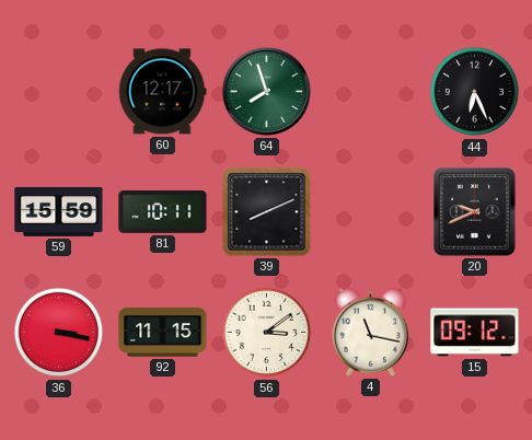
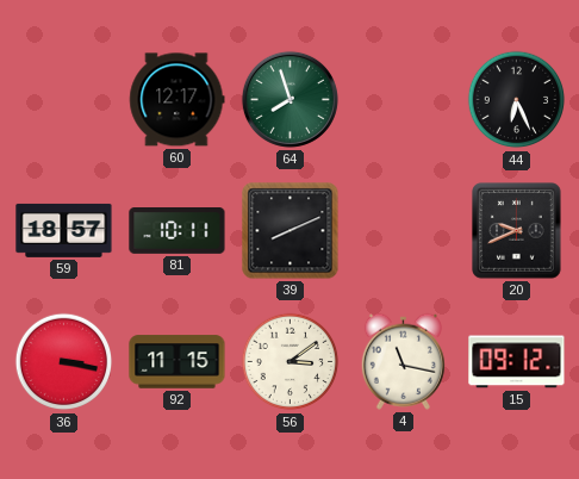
59: 15:59 -> 18:57
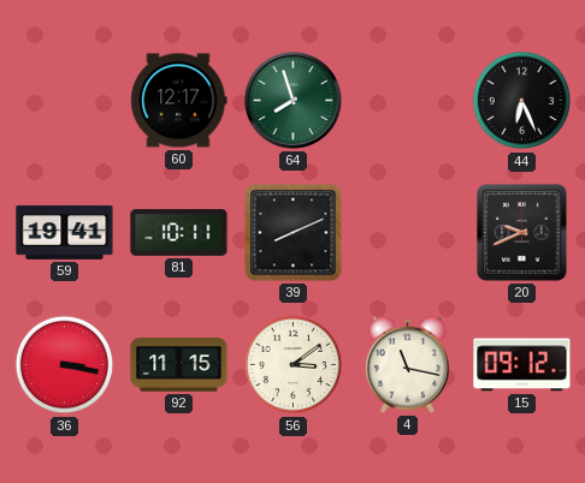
59: 18:57 -> 19:41
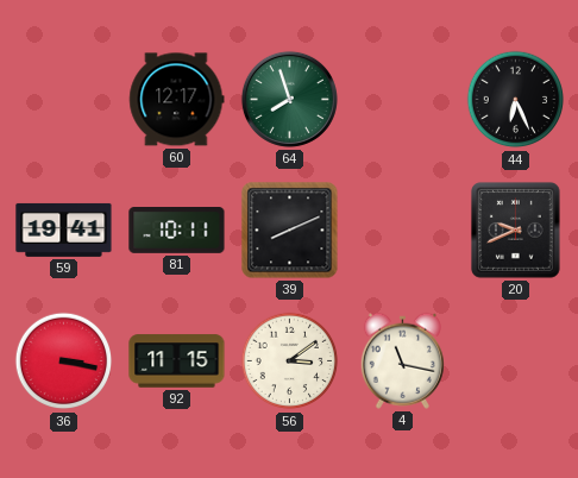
15: 09:12 -> none
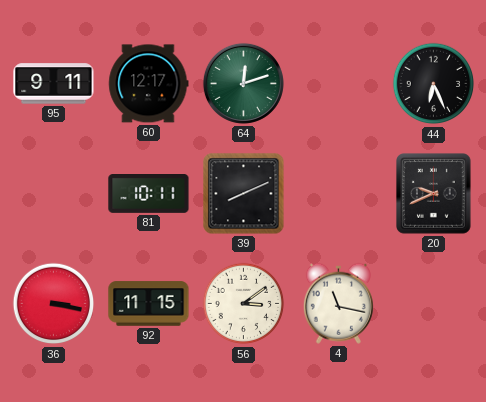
95: none -> 9:11
64: 7:57 -> 12:12
59: 19:41 -> none
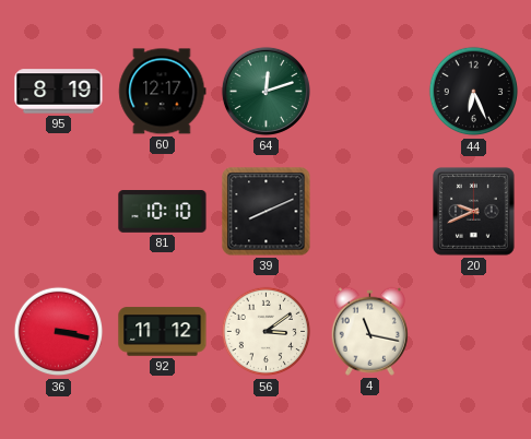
95: 9:11 -> 8:19
81: 10:11 -> 10:10
92: 11:15 -> 11:12
